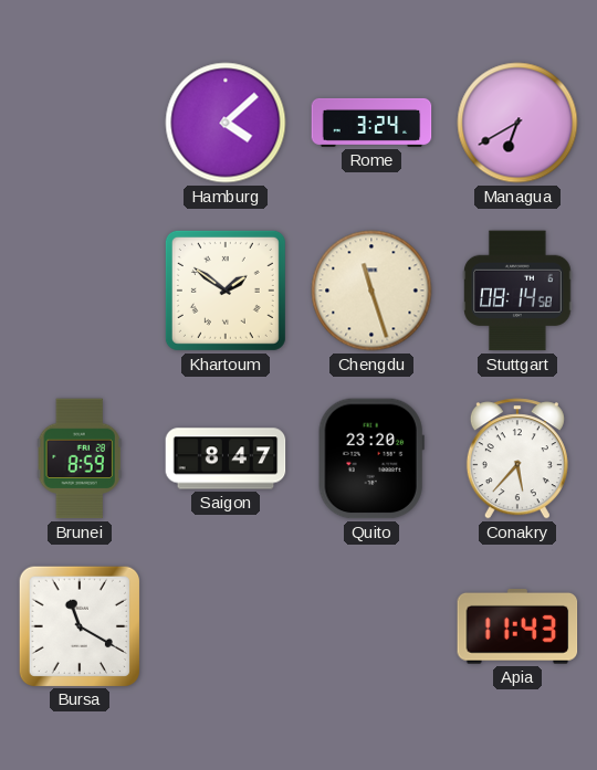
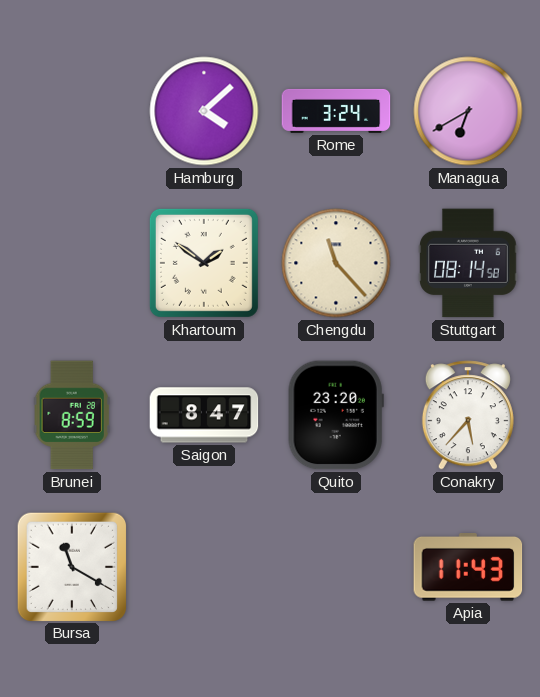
Chengdu: 11:27 -> 11:23
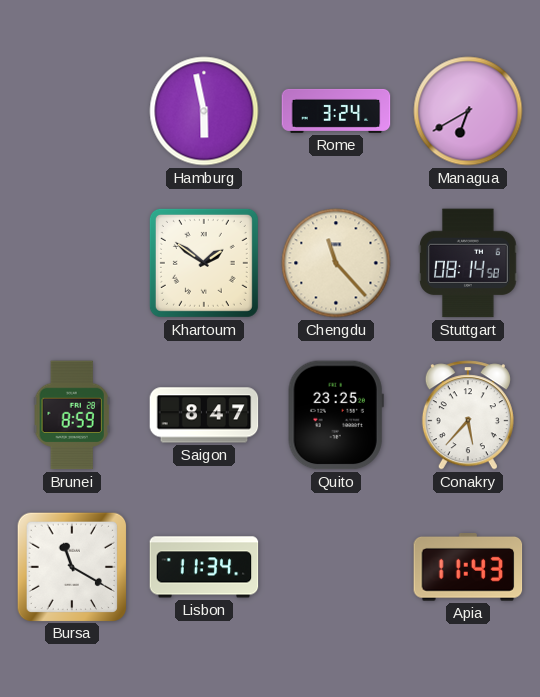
Hamburg: 4:08 -> 5:58
Quito: 23:20 -> 23:25
Lisbon: none -> 11:34
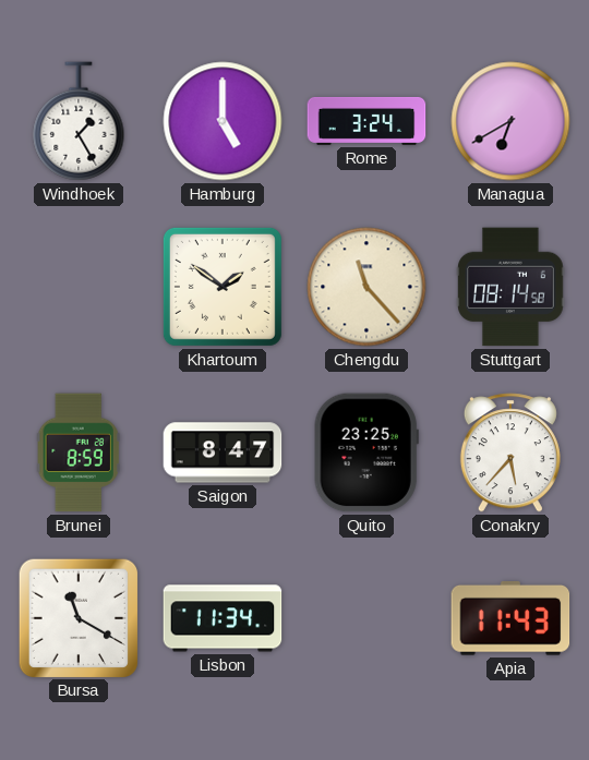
Windhoek: none -> 1:25
Hamburg: 5:58 -> 5:00
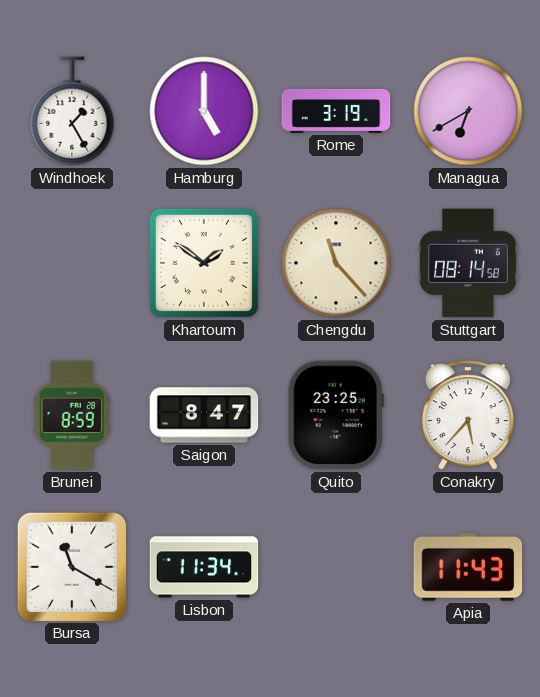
Rome: 3:24 -> 3:19
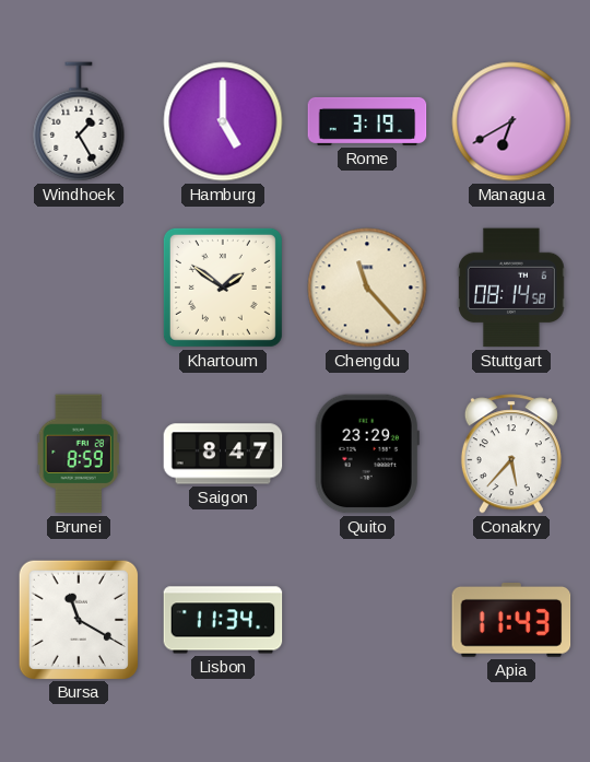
Quito: 23:25 -> 23:29
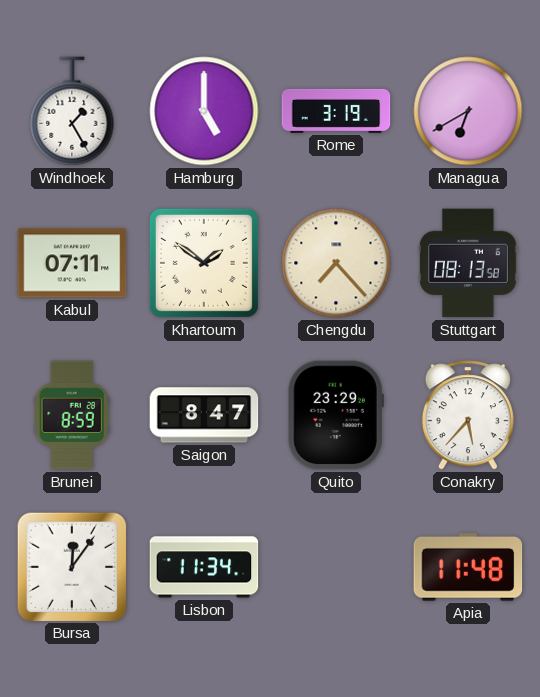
Kabul: none -> 07:11
Chengdu: 11:23 -> 7:23
Stuttgart: 08:14 -> 08:13
Bursa: 11:20 -> 12:06
Apia: 11:43 -> 11:48
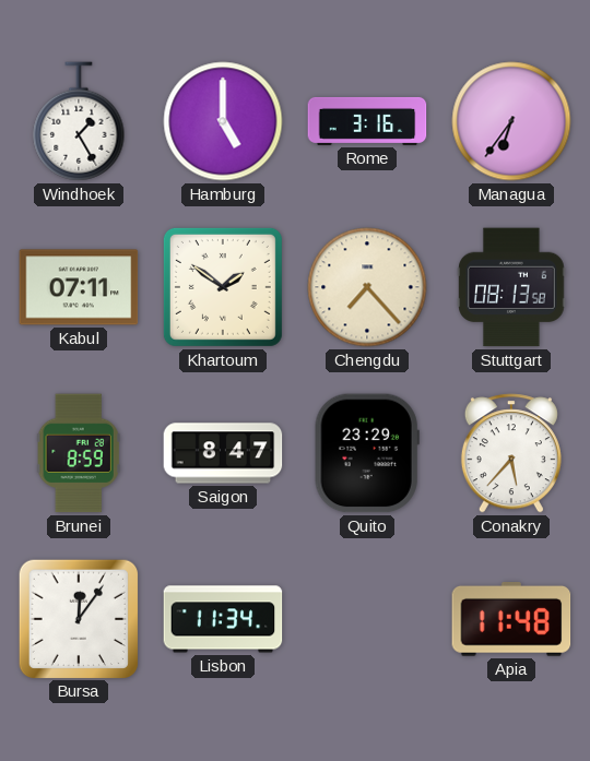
Rome: 3:19 -> 3:16
Managua: 6:40 -> 6:36
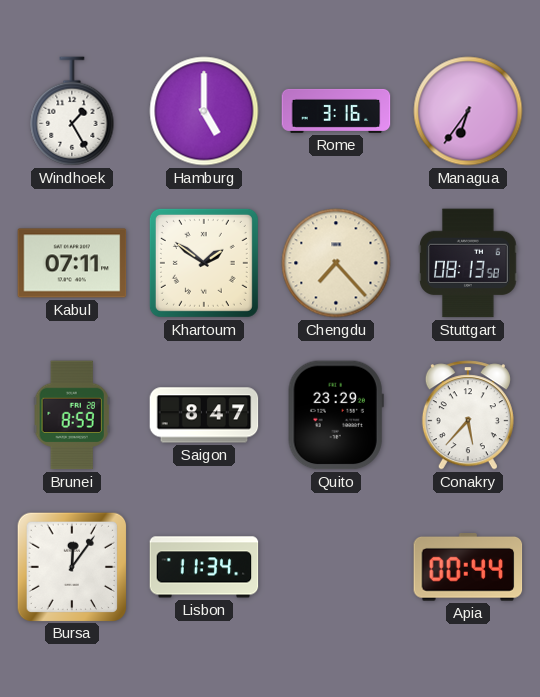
Apia: 11:48 -> 00:44
